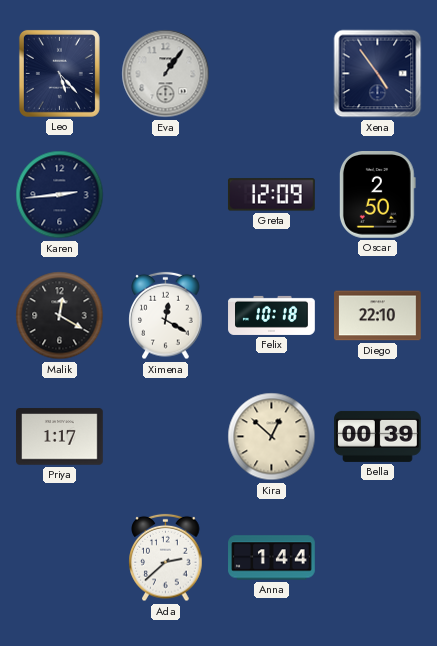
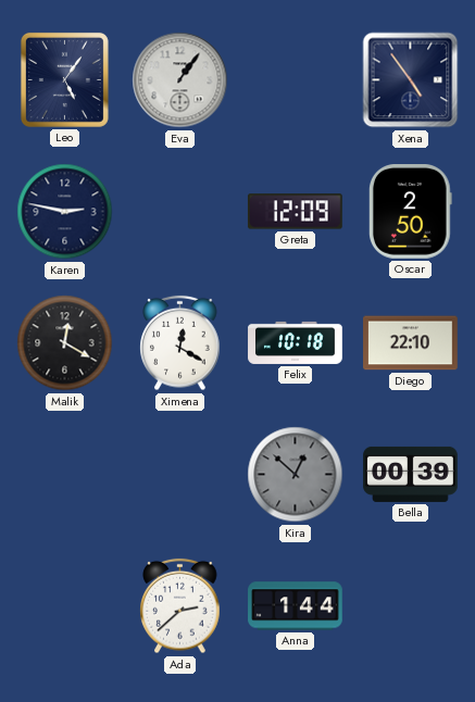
Leo: 5:23 -> 5:06
Karen: 2:44 -> 2:47
Priya: 1:17 -> none
Kira dial: cream -> grey
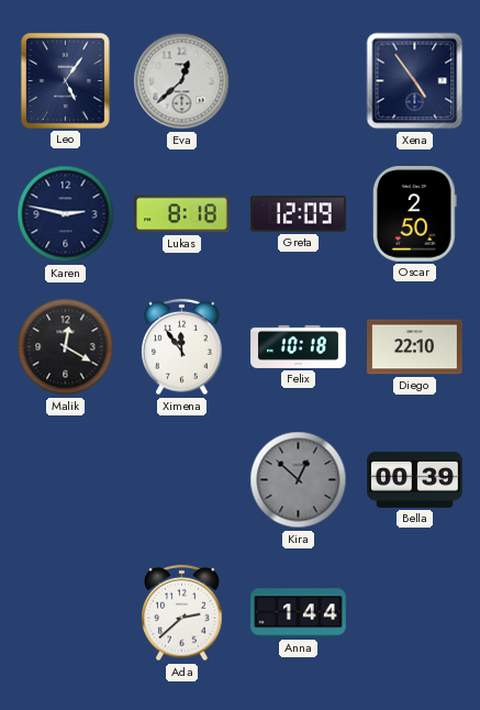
Eva: 1:06 -> 12:38
Lukas: none -> 8:18
Ximena: 12:20 -> 11:54
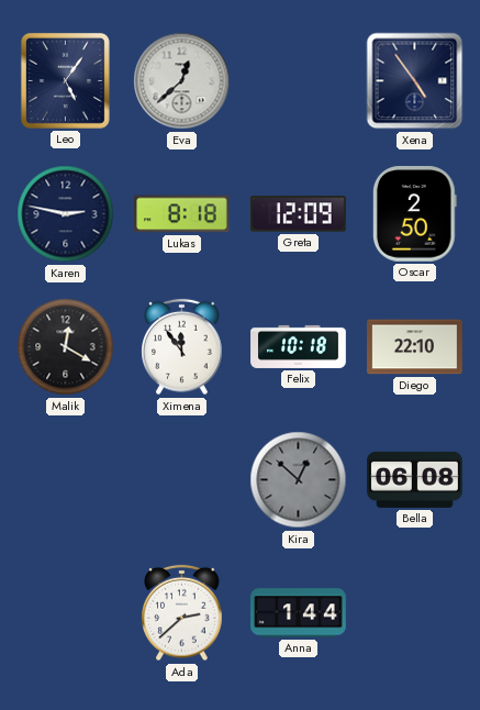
Bella: 00:39 -> 06:08
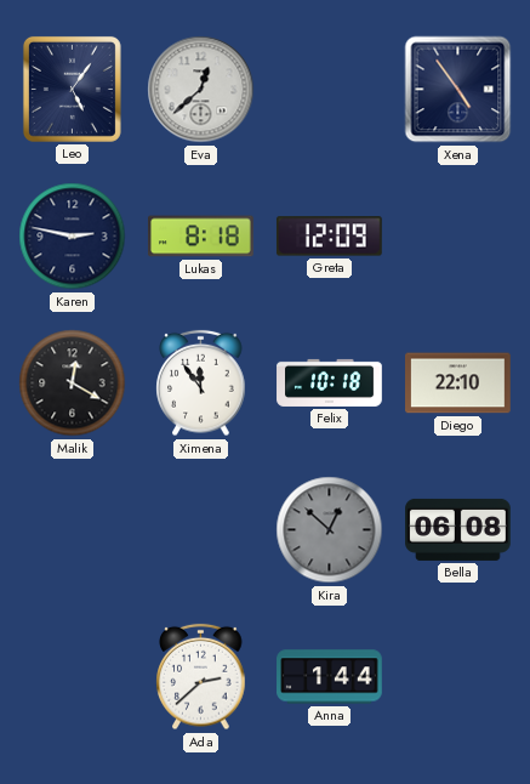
Oscar: 2:50 -> none
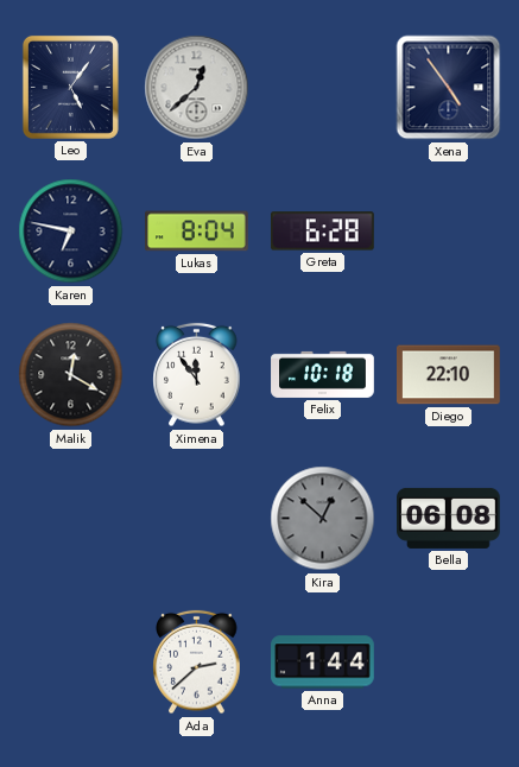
Karen: 2:47 -> 6:47
Lukas: 8:18 -> 8:04
Greta: 12:09 -> 6:28
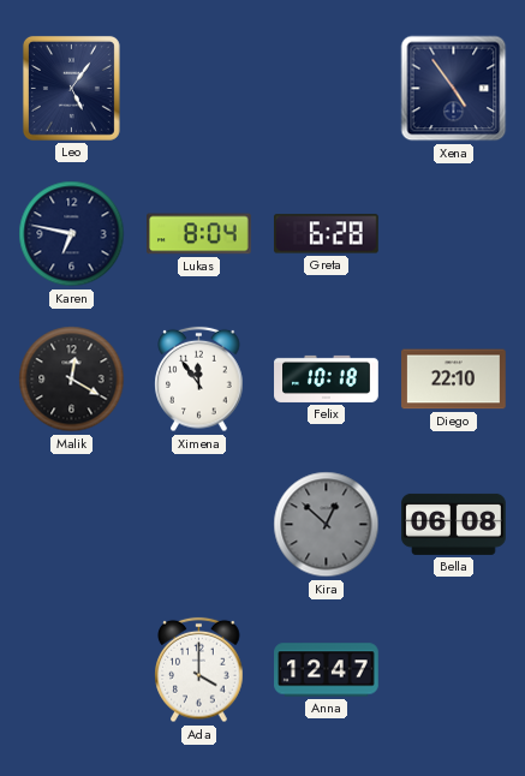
Eva: 12:38 -> none
Ada: 2:38 -> 4:00
Anna: 1:44 -> 12:47
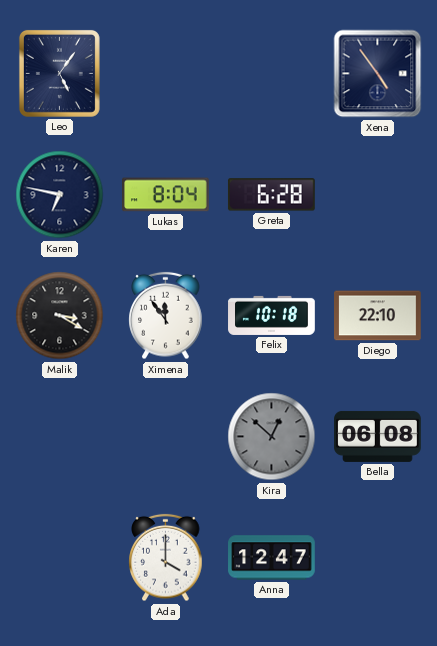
Malik: 12:20 -> 3:20
